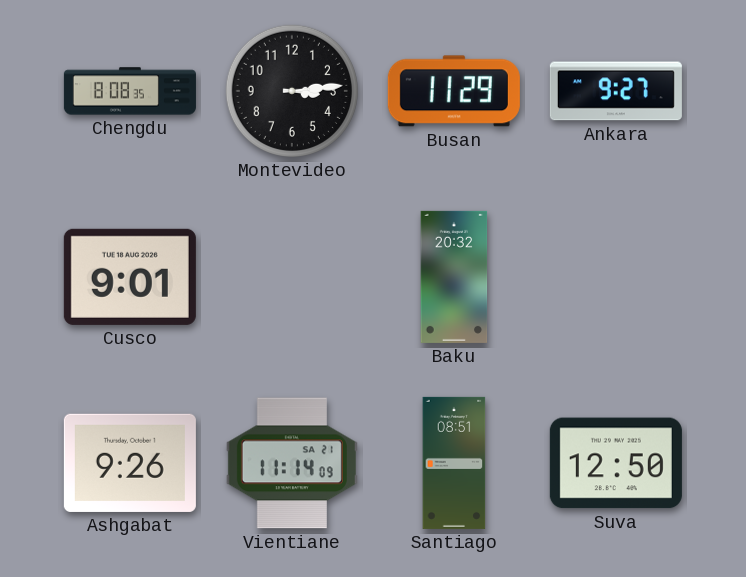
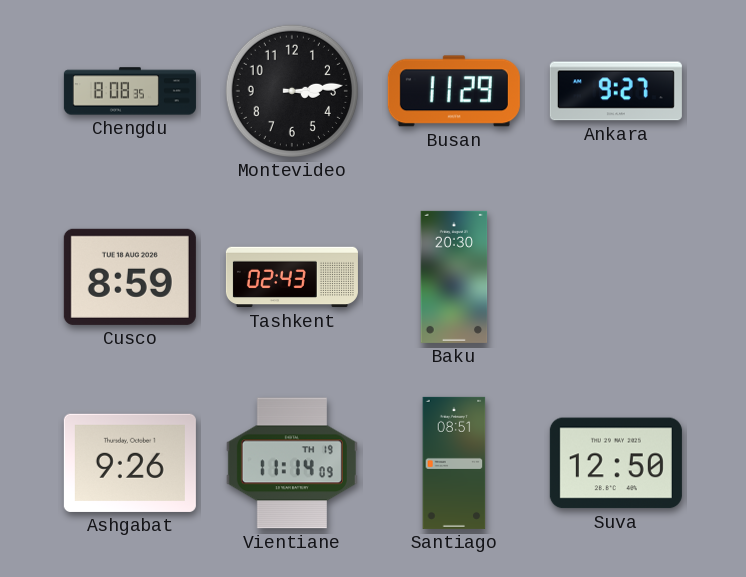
Cusco: 9:01 -> 8:59
Tashkent: none -> 02:43
Baku: 20:32 -> 20:30
Vientiane date: SA 21 -> TH 19
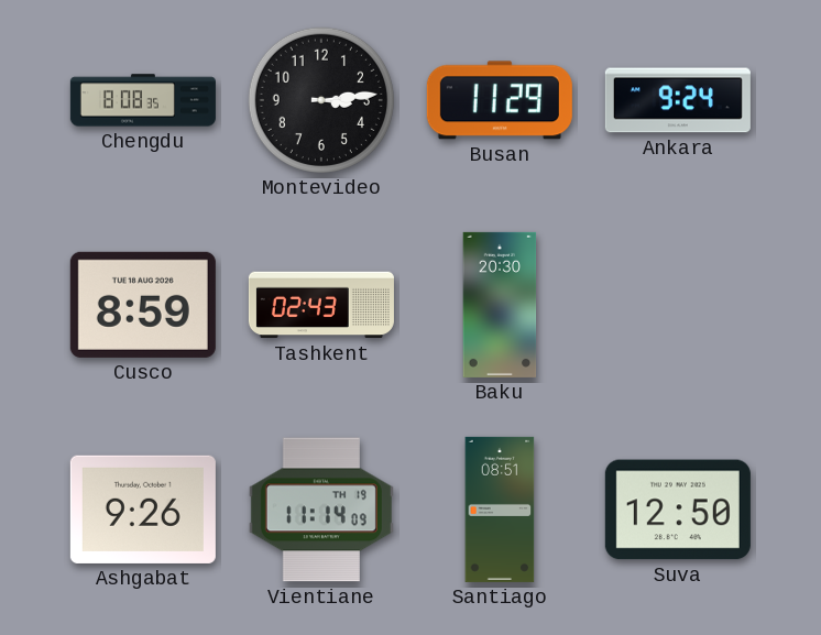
Ankara: 9:27 -> 9:24
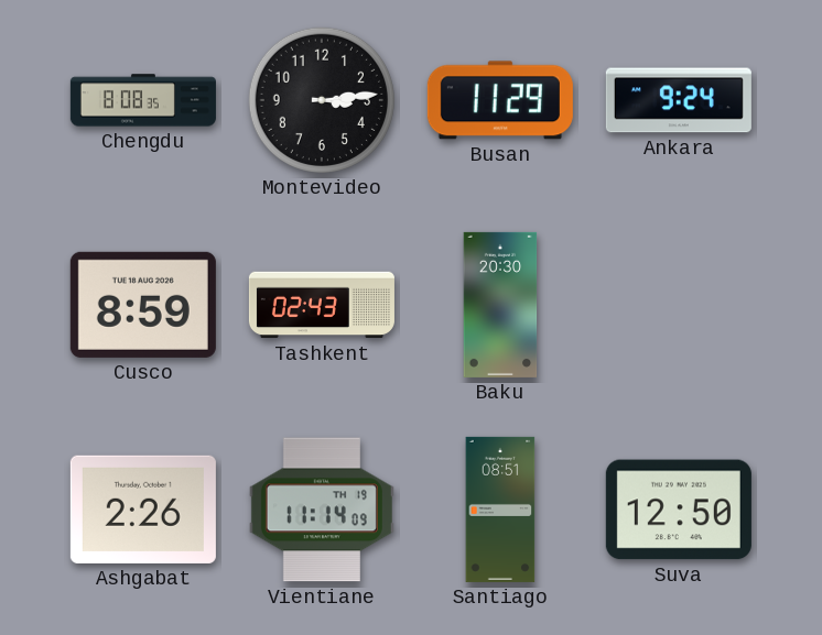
Ashgabat: 9:26 -> 2:26
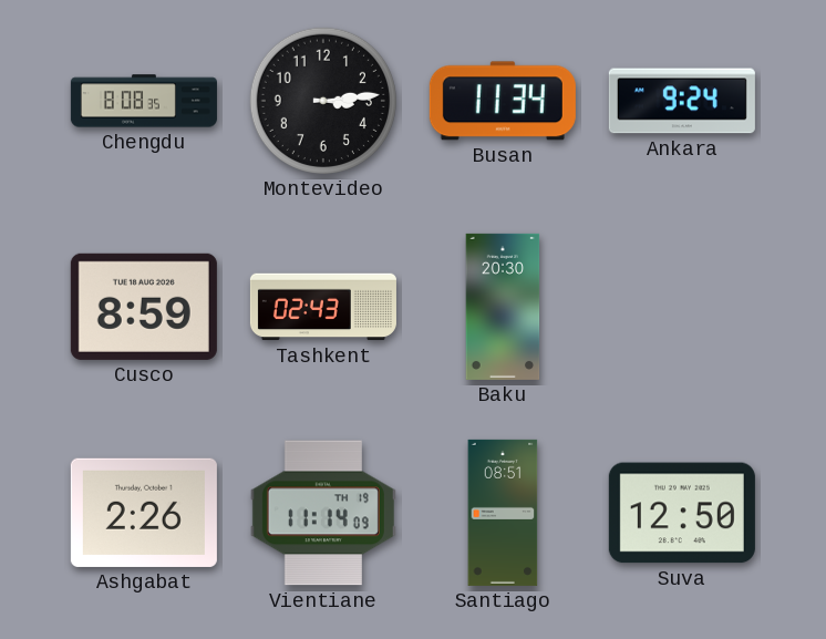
Busan: 11:29 -> 11:34
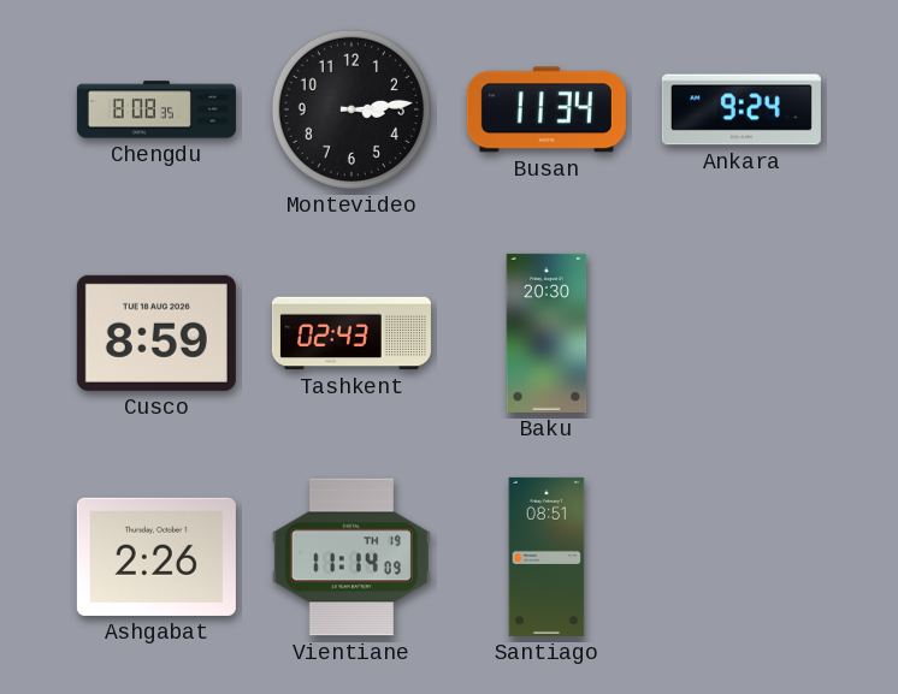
Suva: 12:50 -> none
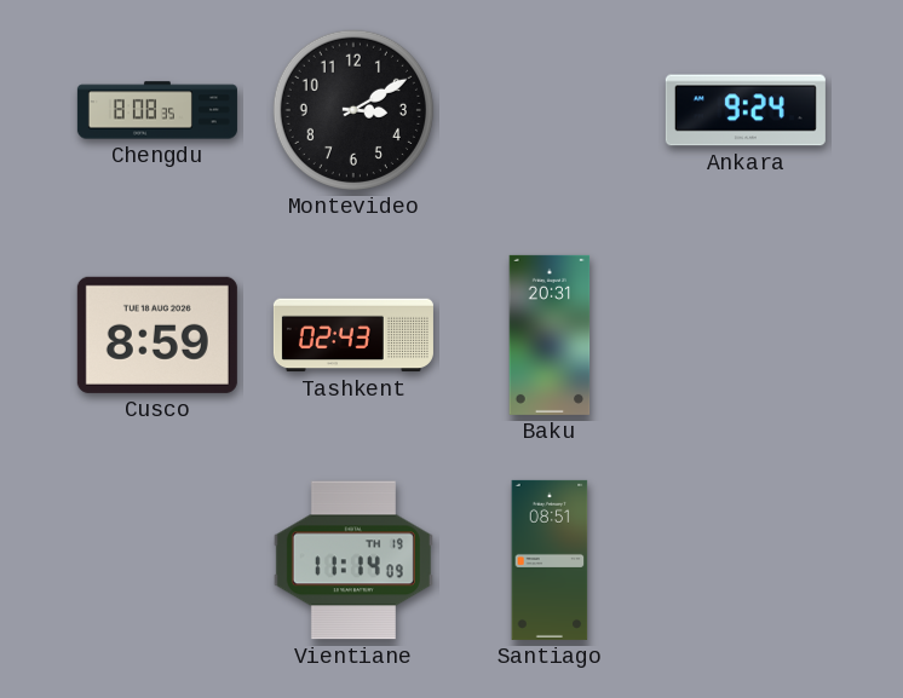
Montevideo: 3:14 -> 3:10
Busan: 11:34 -> none
Baku: 20:30 -> 20:31
Ashgabat: 2:26 -> none
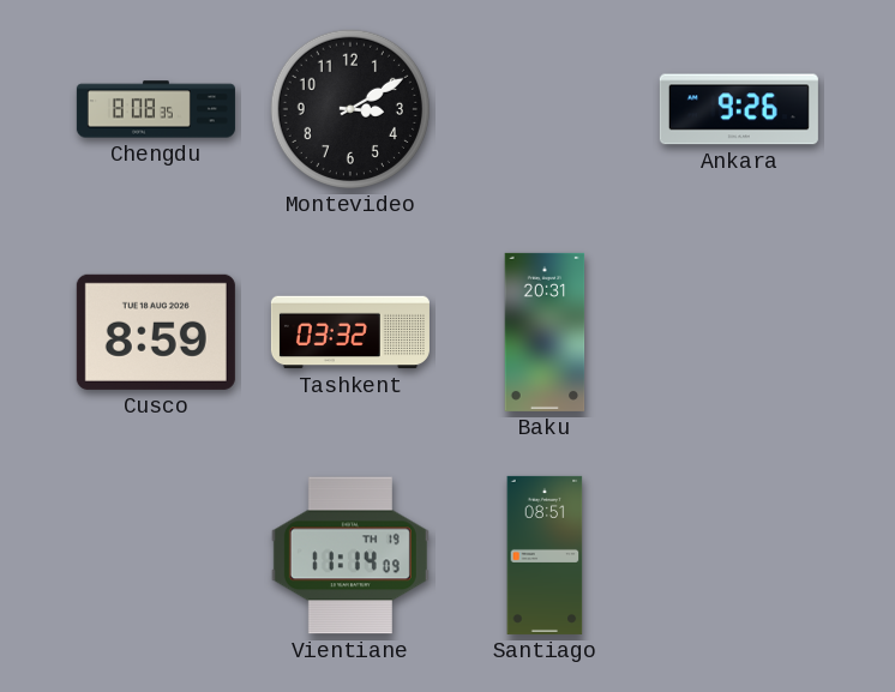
Ankara: 9:24 -> 9:26
Tashkent: 02:43 -> 03:32
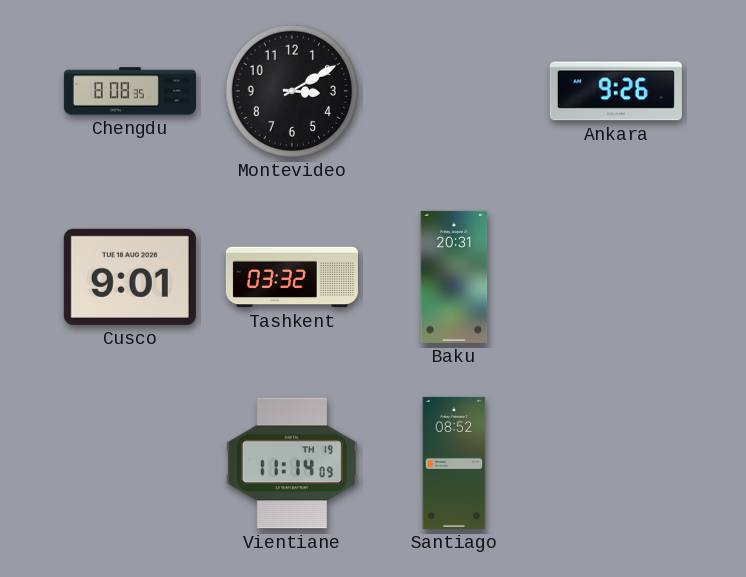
Cusco: 8:59 -> 9:01
Santiago: 08:51 -> 08:52
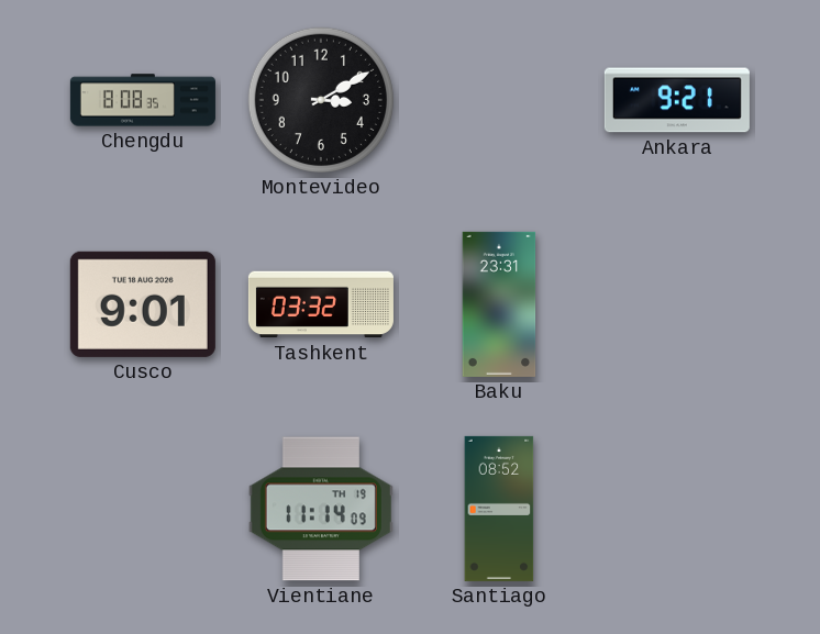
Ankara: 9:26 -> 9:21
Baku: 20:31 -> 23:31
